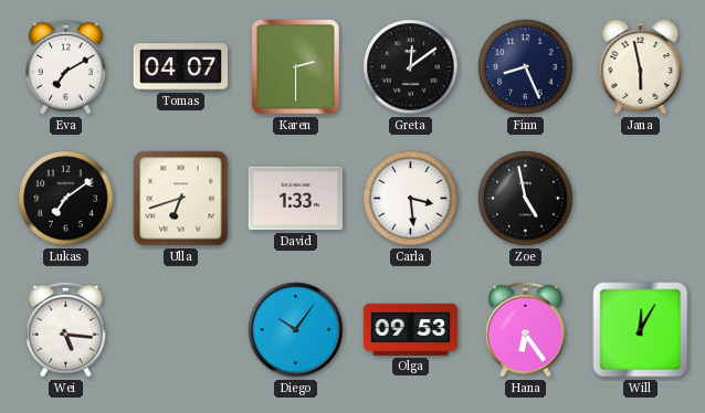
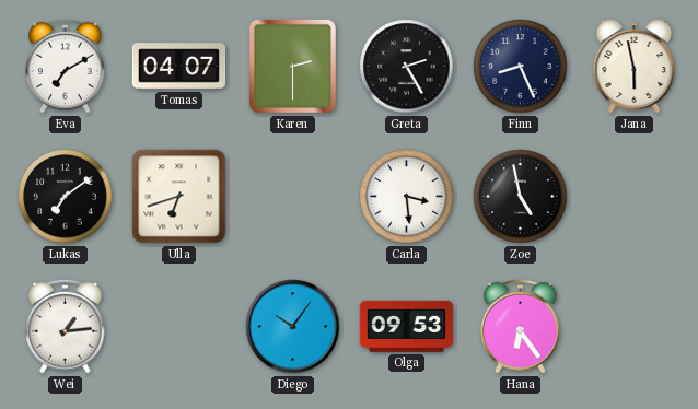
Greta: 12:09 -> 2:25
David: 1:33 -> none
Wei: 5:16 -> 1:14
Will: 12:05 -> none
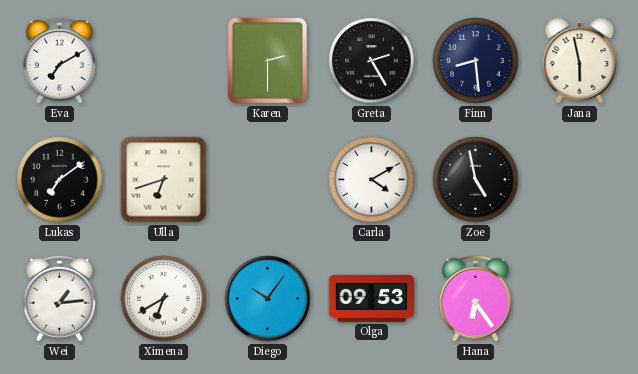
Tomas: 04:07 -> none
Finn: 8:26 -> 8:29
Carla: 3:29 -> 4:10
Ximena: none -> 6:40
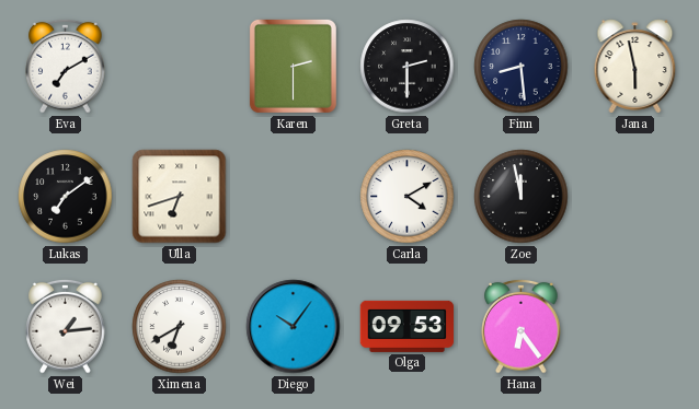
Greta: 2:25 -> 2:30
Zoe: 4:58 -> 11:58
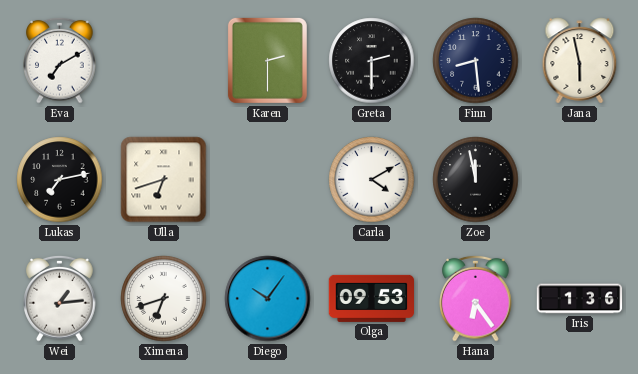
Lukas: 7:09 -> 7:13
Ximena: 6:40 -> 6:42
Iris: none -> 1:36
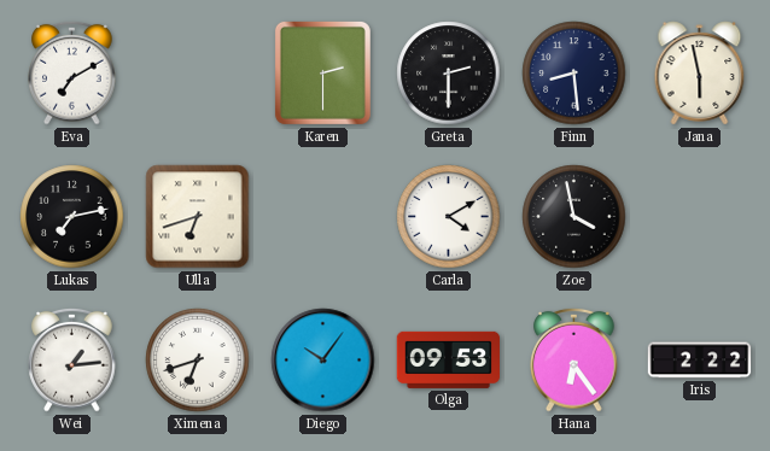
Zoe: 11:58 -> 3:58
Iris: 1:36 -> 2:22
